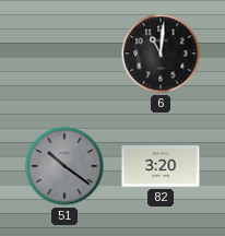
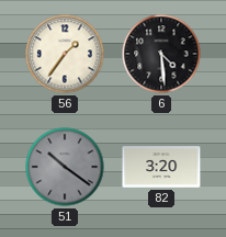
56: none -> 1:36
6: 11:01 -> 4:29
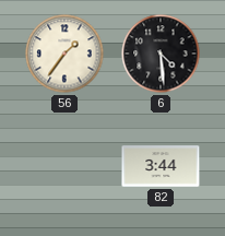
51: 10:21 -> none
82: 3:20 -> 3:44
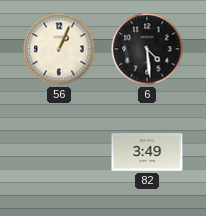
56: 1:36 -> 1:04
82: 3:44 -> 3:49
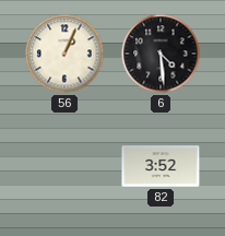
82: 3:49 -> 3:52
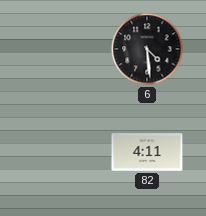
56: 1:04 -> none
82: 3:52 -> 4:11
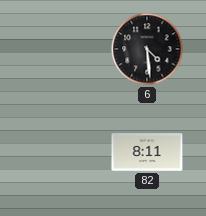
82: 4:11 -> 8:11
